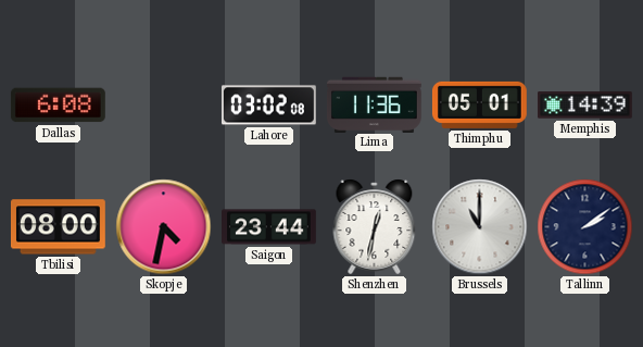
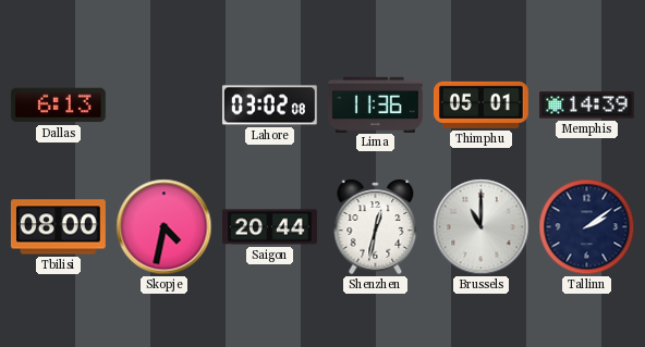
Dallas: 6:08 -> 6:13
Saigon: 23:44 -> 20:44
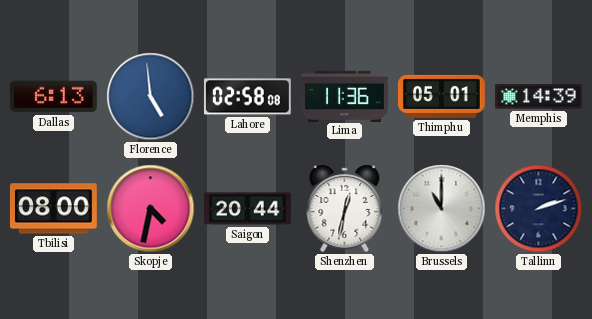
Florence: none -> 4:59
Lahore: 03:02 -> 02:58
Tallinn: 2:09 -> 2:12
